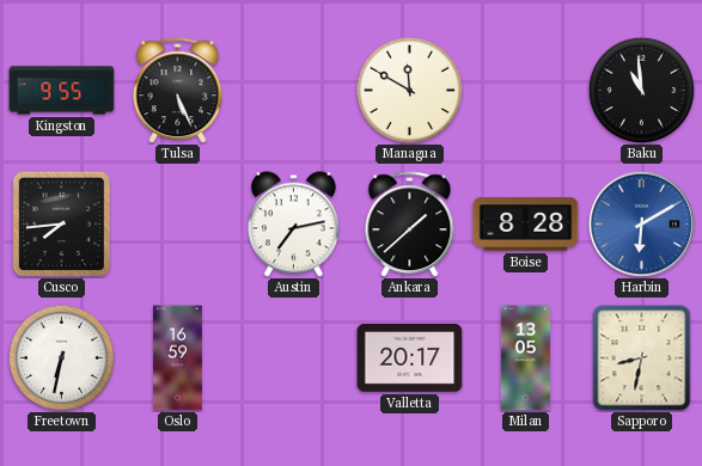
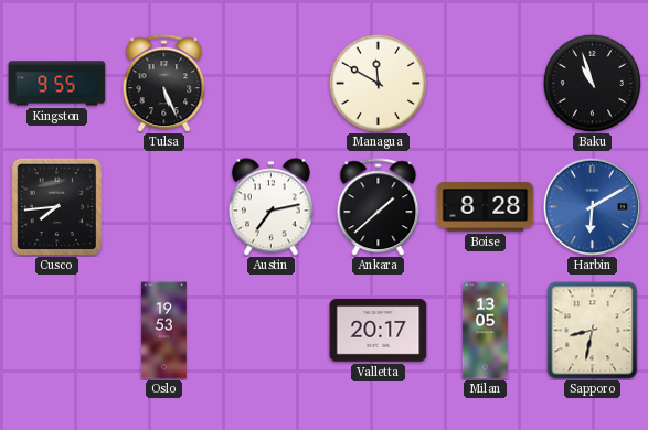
Baku: 10:59 -> 10:57
Freetown: 6:32 -> none
Oslo: 16:59 -> 19:53
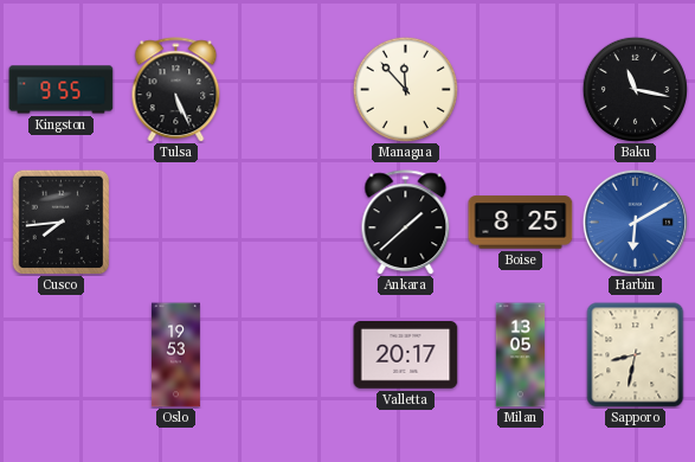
Managua: 11:50 -> 11:53
Baku: 10:57 -> 11:17
Austin: 7:13 -> none
Boise: 8:28 -> 8:25
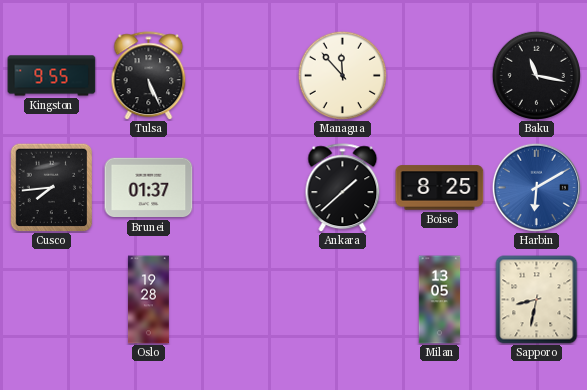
Brunei: none -> 01:37
Oslo: 19:53 -> 19:28
Valletta: 20:17 -> none
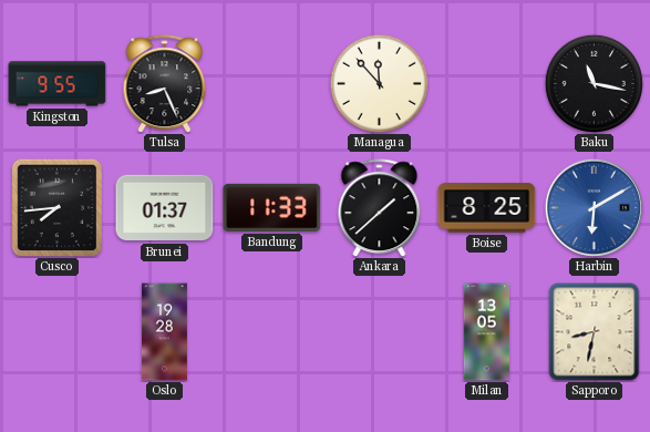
Tulsa: 5:26 -> 8:26
Bandung: none -> 11:33
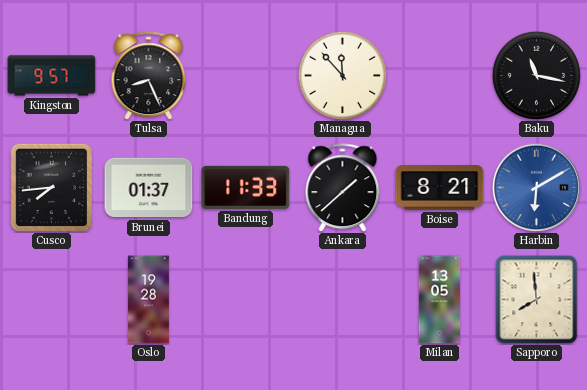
Kingston: 9:55 -> 9:57
Boise: 8:25 -> 8:21
Sapporo: 8:32 -> 7:59
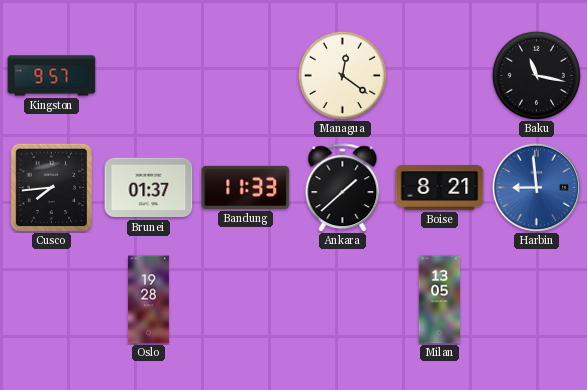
Tulsa: 8:26 -> none
Managua: 11:53 -> 12:21
Harbin: 6:10 -> 8:59
Sapporo: 7:59 -> none
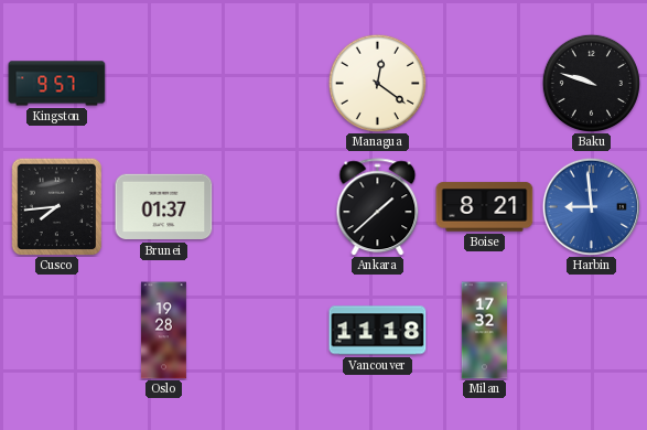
Baku: 11:17 -> 9:48
Bandung: 11:33 -> none
Vancouver: none -> 11:18
Milan: 13:05 -> 17:32
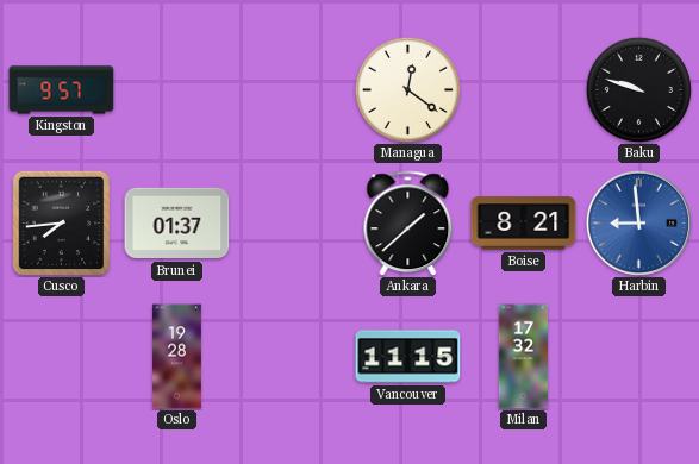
Vancouver: 11:18 -> 11:15
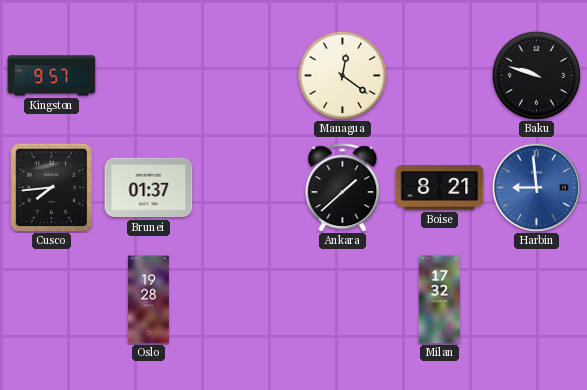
Vancouver: 11:15 -> none
